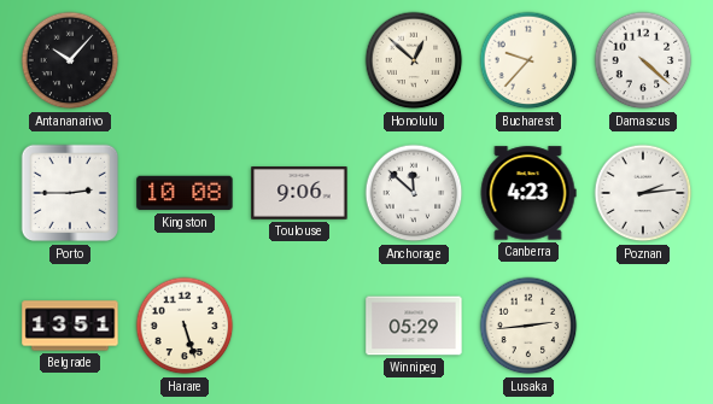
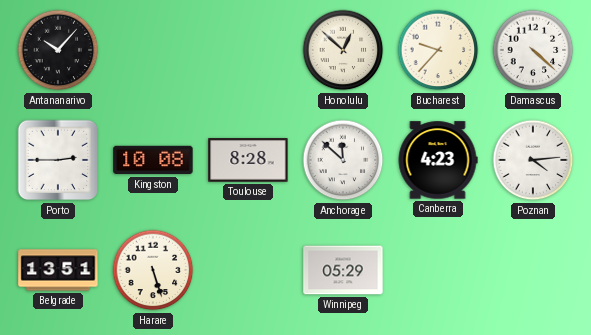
Toulouse: 9:06 -> 8:28
Poznan: 2:14 -> 4:14
Lusaka: 2:44 -> none
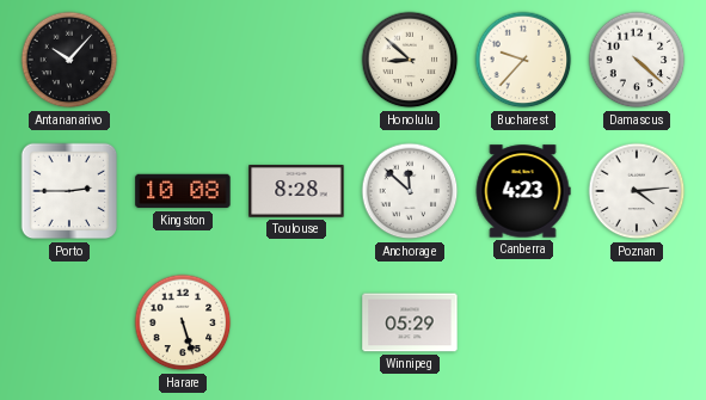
Honolulu: 12:52 -> 8:52
Belgrade: 13:51 -> none
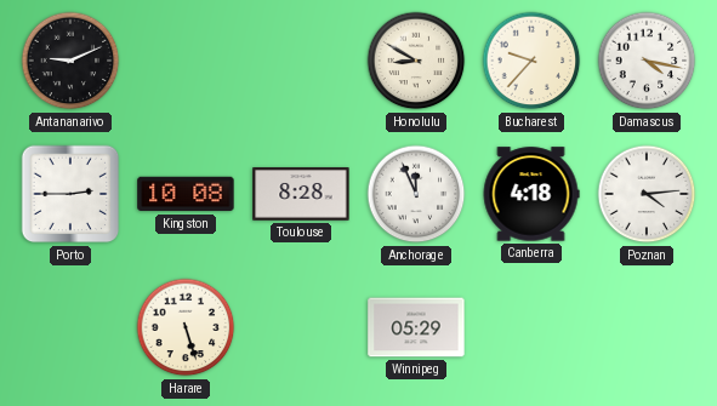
Antananarivo: 10:07 -> 9:11
Honolulu: 8:52 -> 8:50
Damascus: 4:22 -> 4:17
Anchorage: 11:52 -> 11:56
Canberra: 4:23 -> 4:18
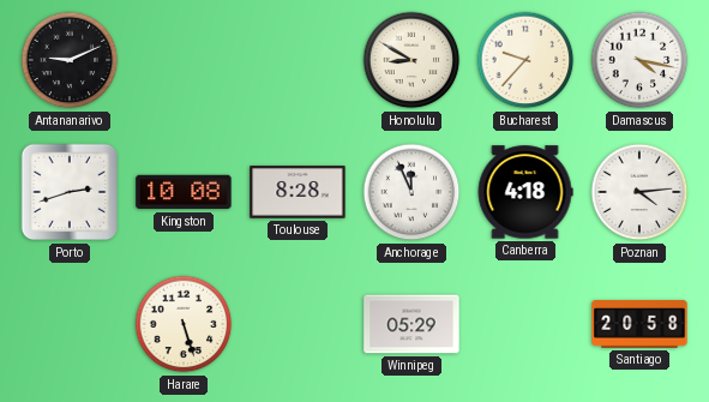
Porto: 2:45 -> 2:42
Santiago: none -> 20:58
